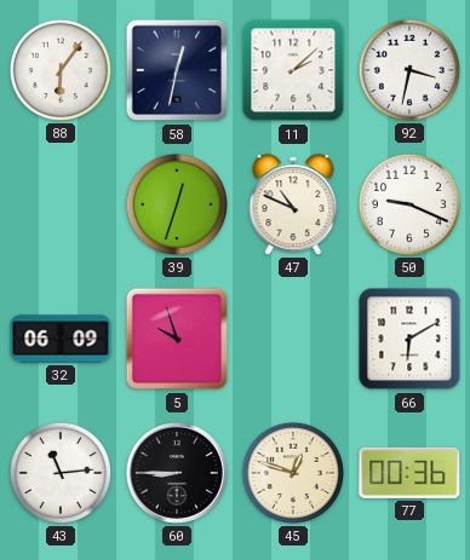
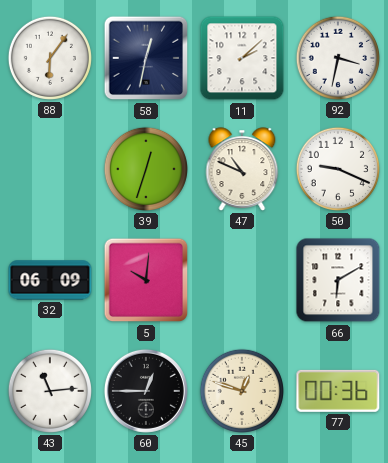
5: 9:57 -> 10:01
60: 8:45 -> 12:45
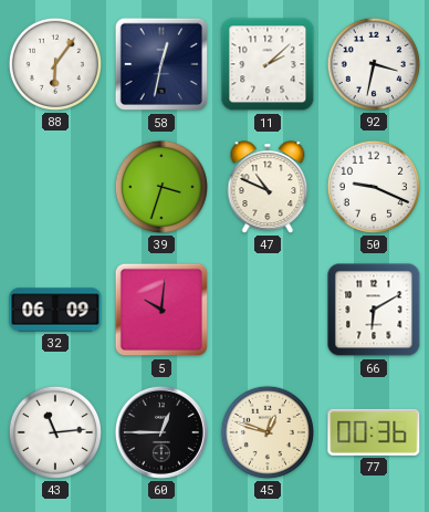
39: 12:33 -> 3:33
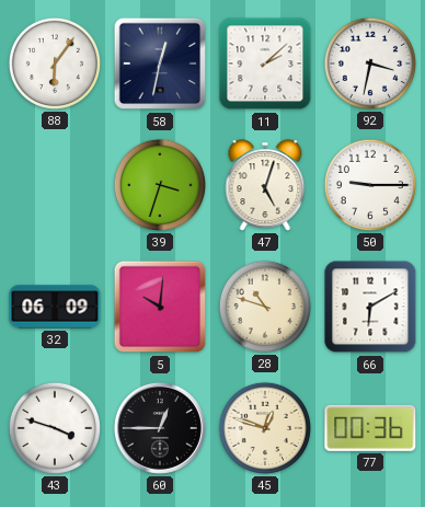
47: 10:49 -> 5:03
50: 9:19 -> 9:15
28: none -> 10:48
43: 11:14 -> 3:48
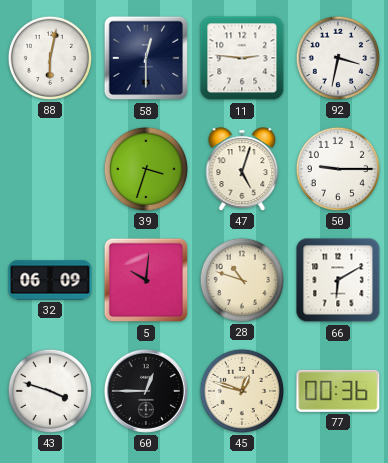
88: 6:06 -> 6:02
58: 12:32 -> 12:30
11: 2:08 -> 2:46
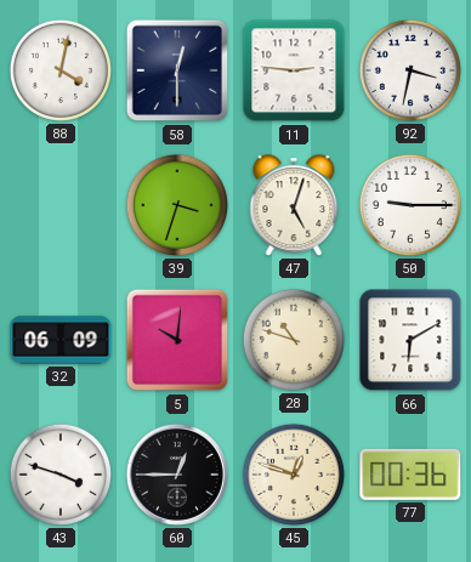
88: 6:02 -> 4:02
